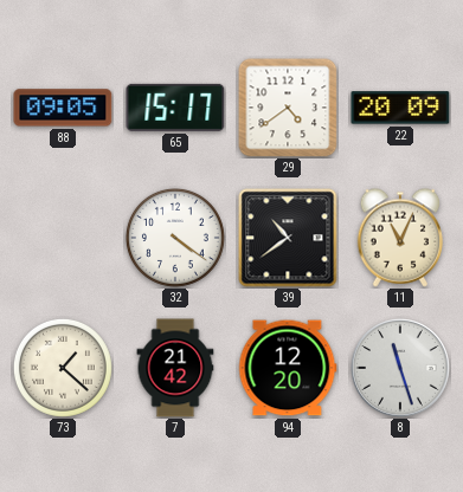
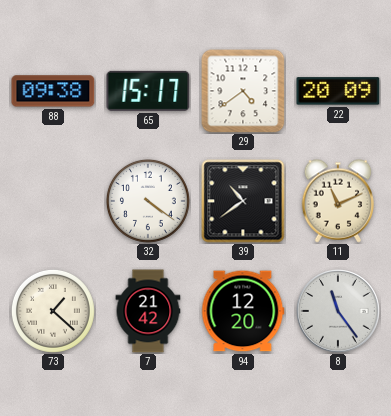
88: 09:05 -> 09:38
11: 11:04 -> 11:11
8: 11:27 -> 11:24
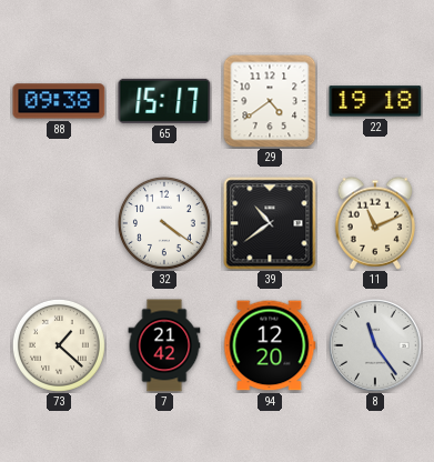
22: 20:09 -> 19:18
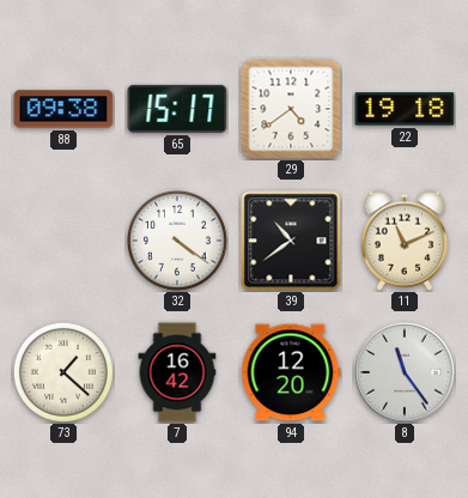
7: 21:42 -> 16:42
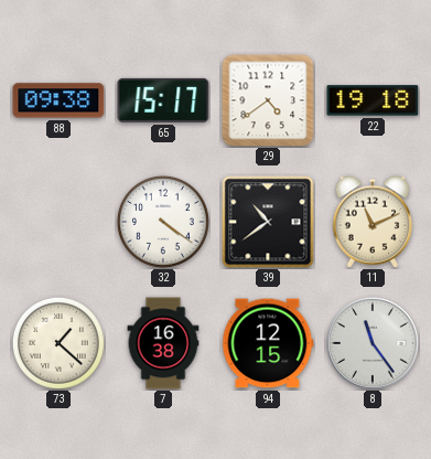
7: 16:42 -> 16:38
94: 12:20 -> 12:15
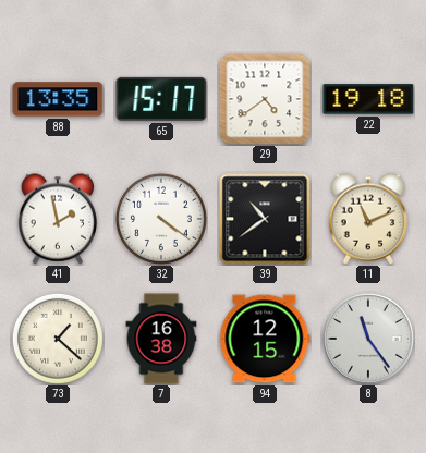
88: 09:38 -> 13:35
41: none -> 1:58
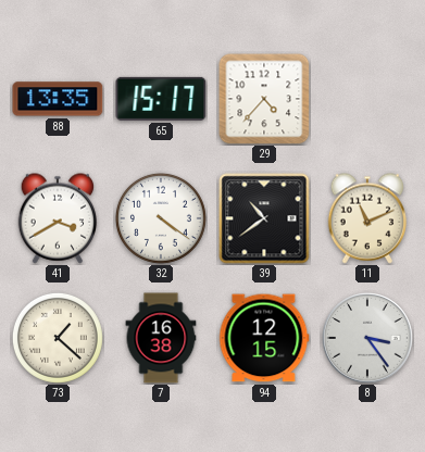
29: 4:39 -> 4:37
22: 19:18 -> none
41: 1:58 -> 3:40
8: 11:24 -> 3:24
